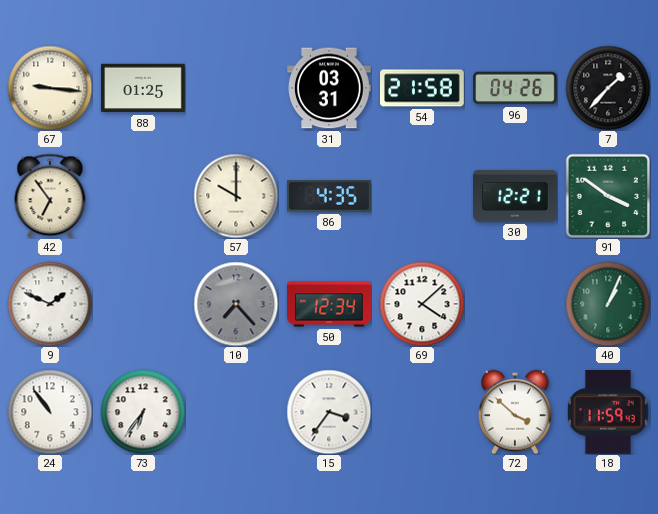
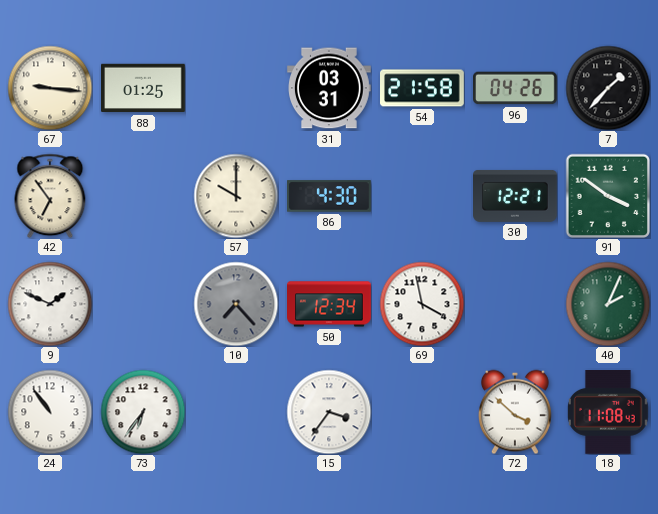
86: 4:35 -> 4:30
69: 4:08 -> 3:58
40: 1:04 -> 2:04
18: 11:59 -> 11:08
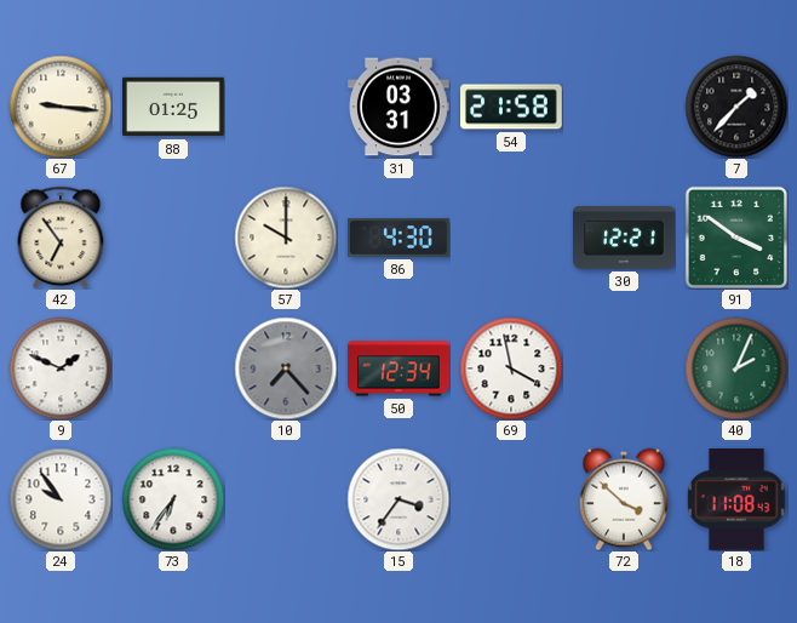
96: 04:26 -> none
24: 10:54 -> 9:54
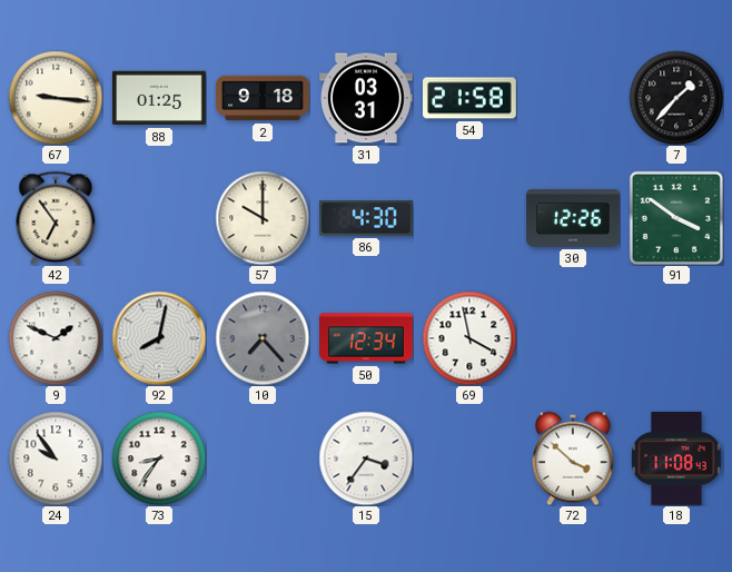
2: none -> 9:18
30: 12:21 -> 12:26
92: none -> 8:02
40: 2:04 -> none
73: 6:36 -> 8:36
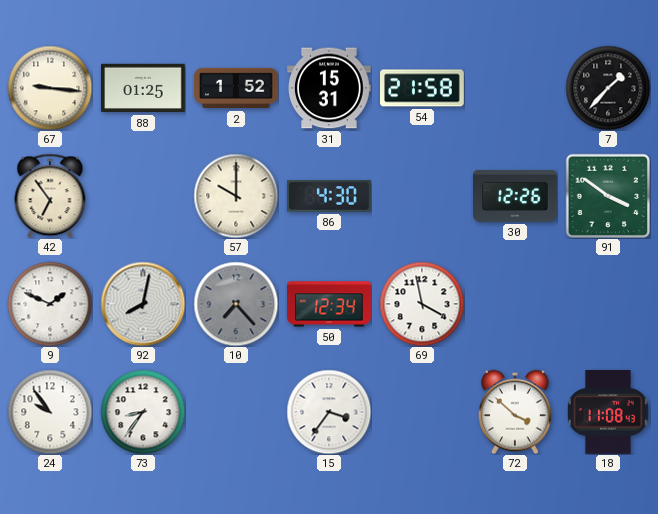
2: 9:18 -> 1:52
31: 03:31 -> 15:31
